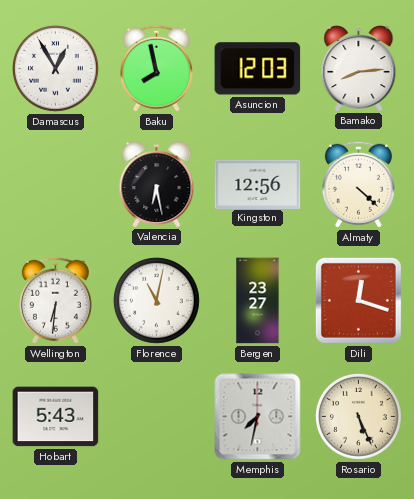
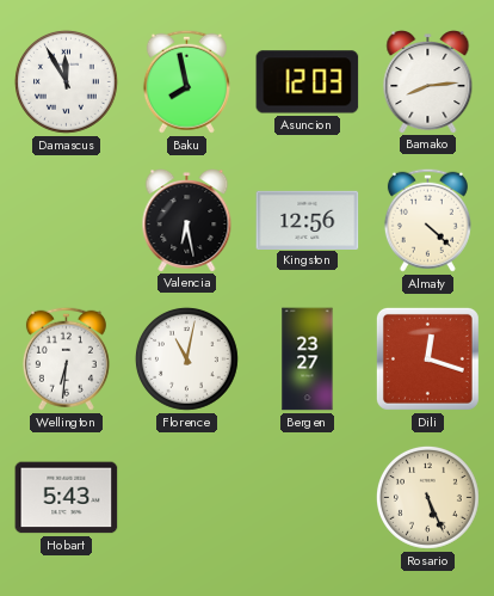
Damascus: 12:55 -> 11:55
Memphis: 7:32 -> none
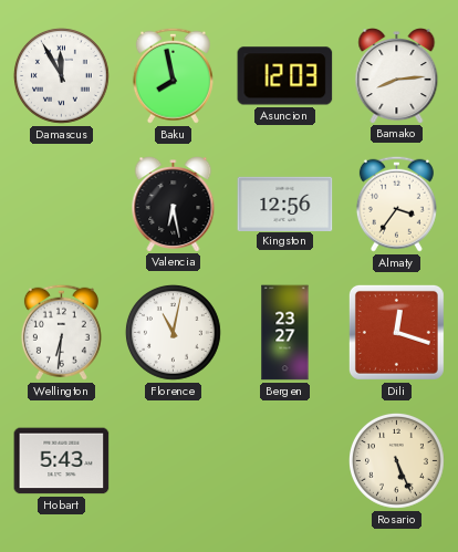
Almaty: 4:22 -> 3:36
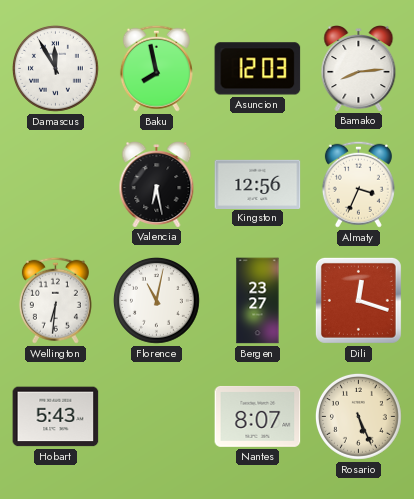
Almaty: 3:36 -> 3:34
Nantes: none -> 8:07
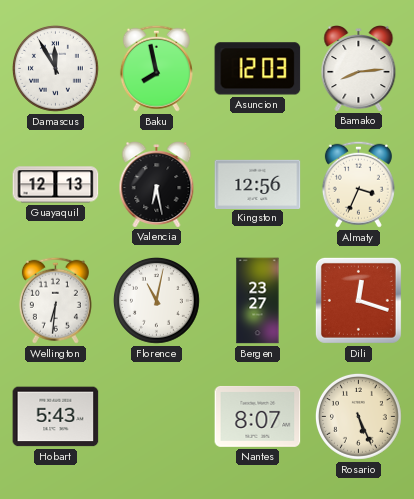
Guayaquil: none -> 12:13
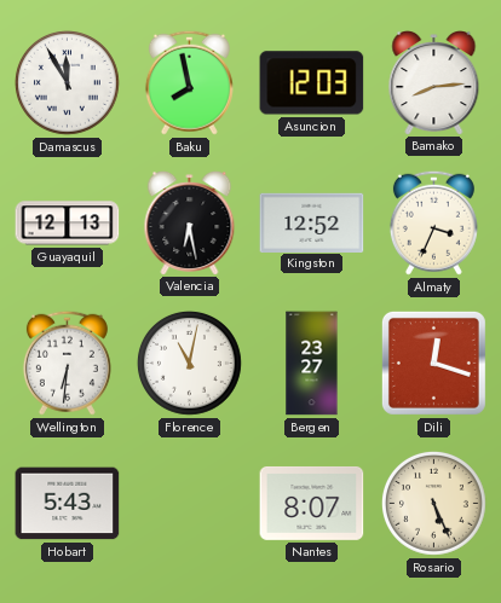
Kingston: 12:56 -> 12:52
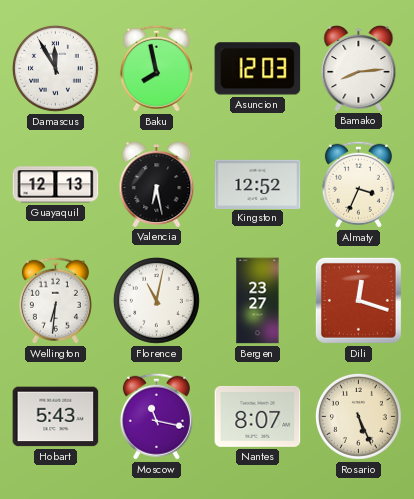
Moscow: none -> 11:17
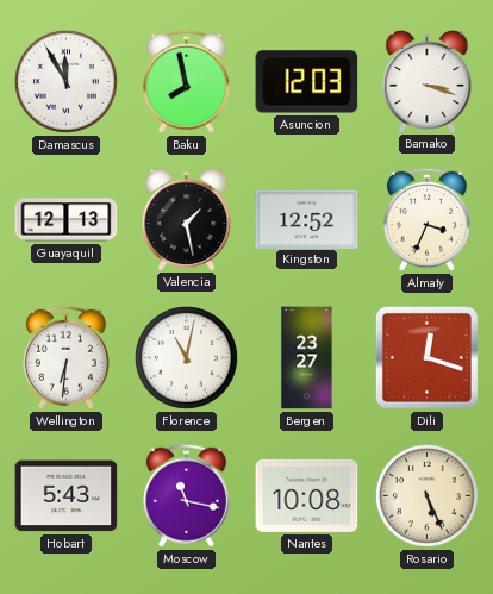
Bamako: 8:14 -> 3:18
Valencia: 6:28 -> 1:28
Nantes: 8:07 -> 10:08
